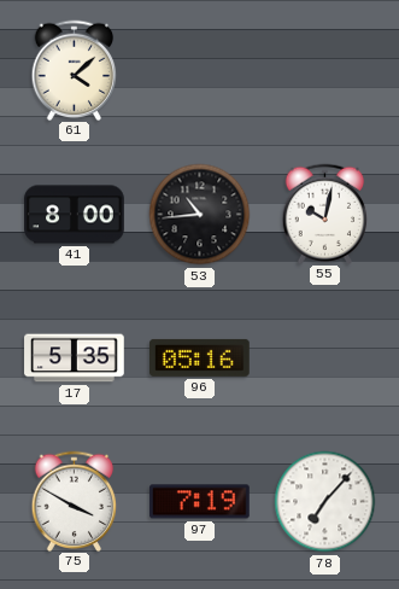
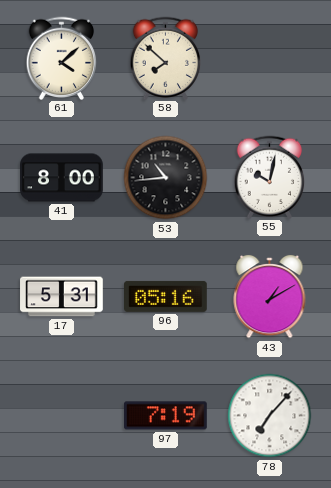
58: none -> 7:52
17: 5:35 -> 5:31
43: none -> 1:10
75: 3:50 -> none
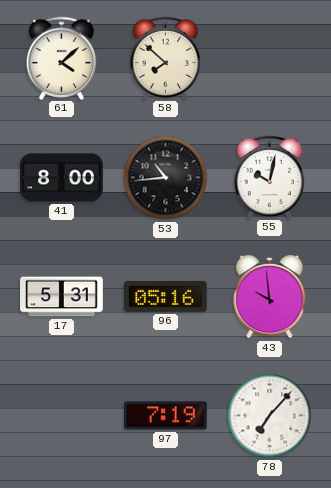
43: 1:10 -> 9:59
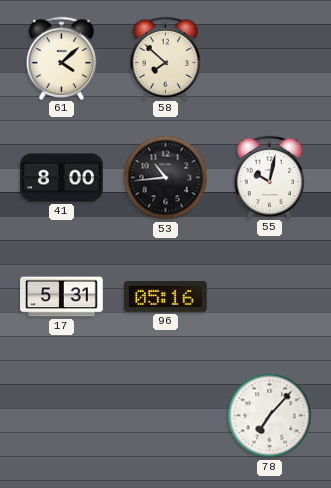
43: 9:59 -> none
97: 7:19 -> none
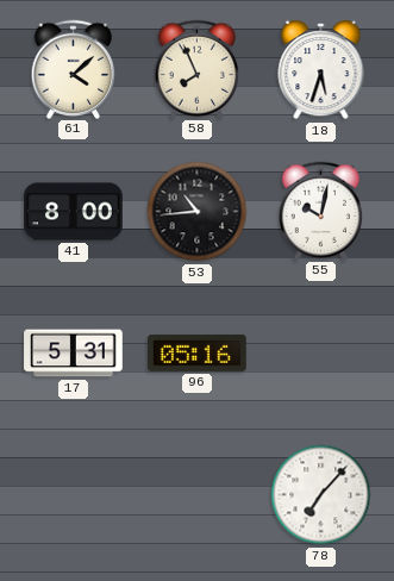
58: 7:52 -> 7:56
18: none -> 5:33
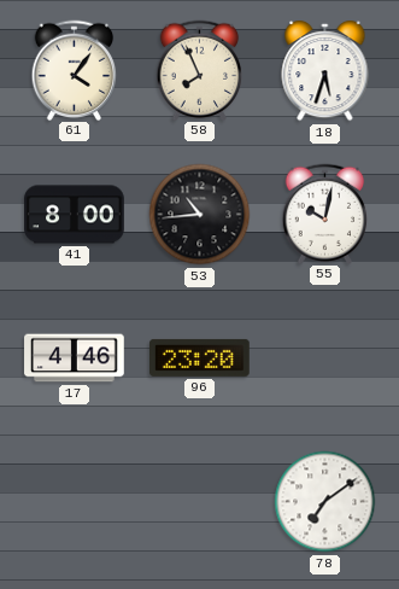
61: 4:08 -> 4:06
17: 5:31 -> 4:46
96: 05:16 -> 23:20
78: 7:07 -> 7:09
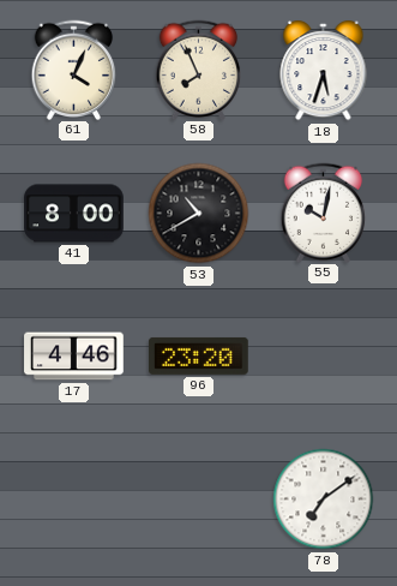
61: 4:06 -> 4:04
53: 10:44 -> 10:40
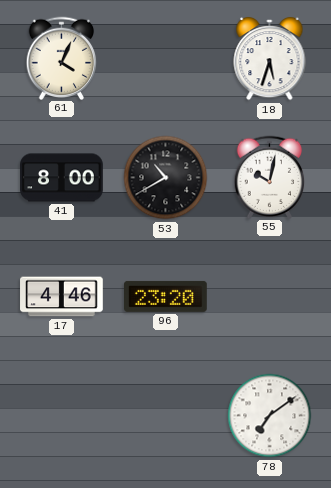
58: 7:56 -> none
